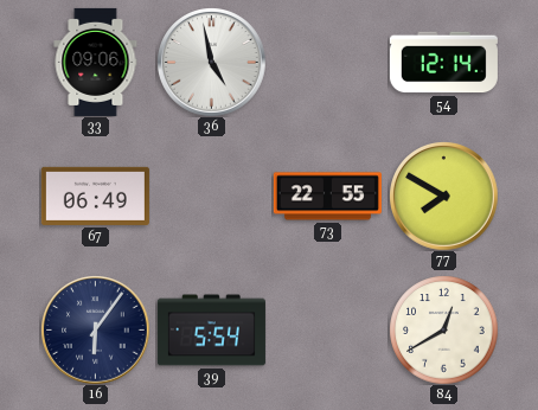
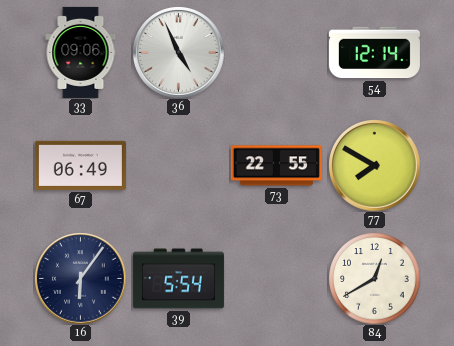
36: 4:58 -> 4:56
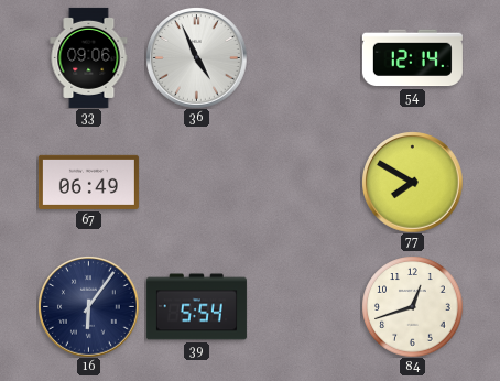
73: 22:55 -> none
84: 12:40 -> 12:42
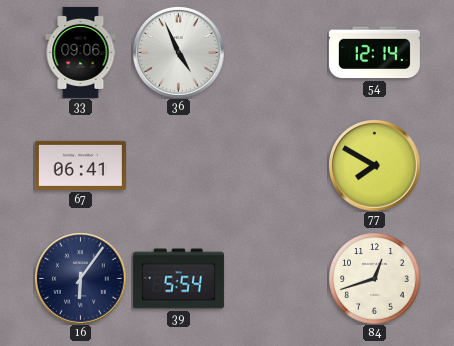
67: 06:49 -> 06:41
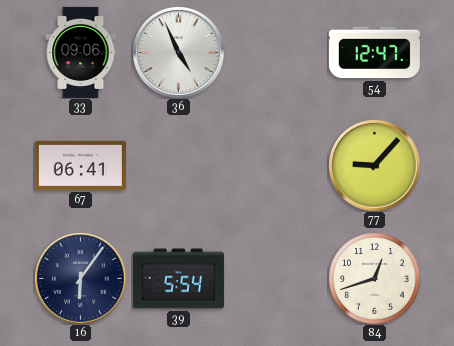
54: 12:14 -> 12:47
77: 7:50 -> 9:07
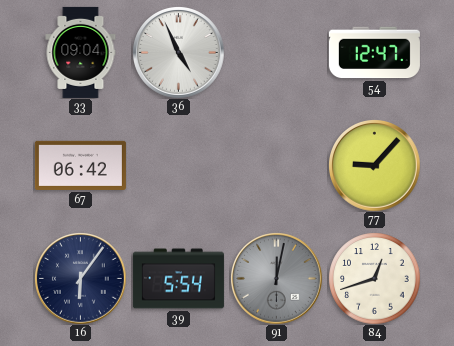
33: 09:06 -> 09:04
67: 06:41 -> 06:42
91: none -> 12:02
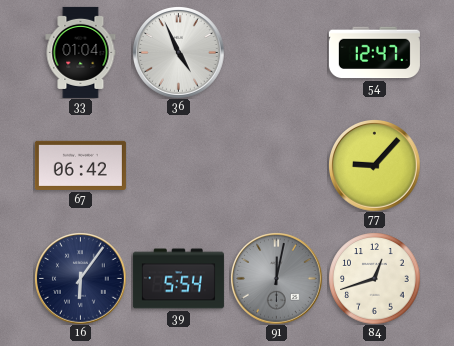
33: 09:04 -> 01:04
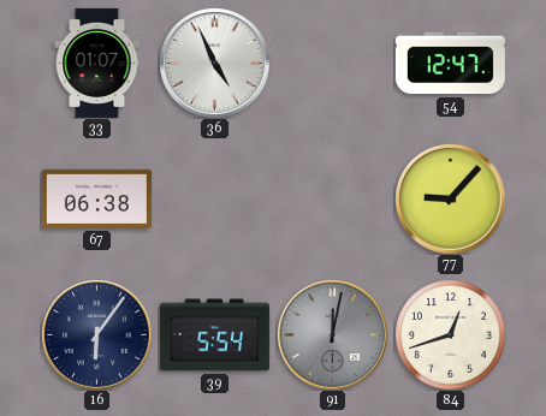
33: 01:04 -> 01:07
67: 06:42 -> 06:38
